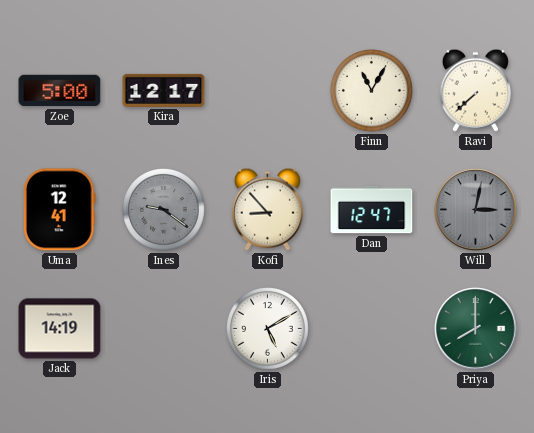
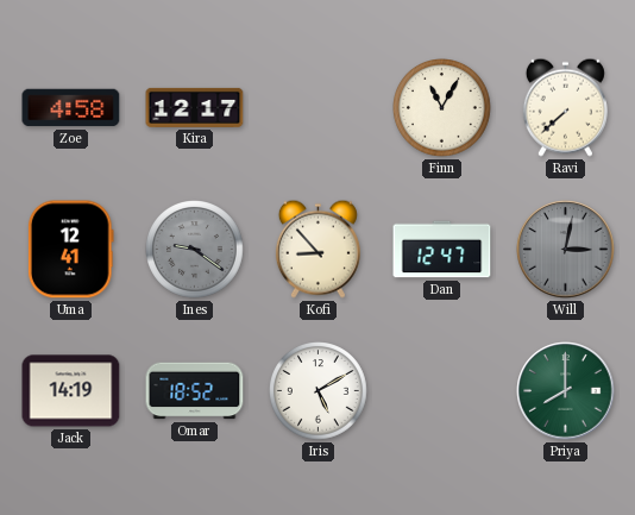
Zoe: 5:00 -> 4:58
Omar: none -> 18:52
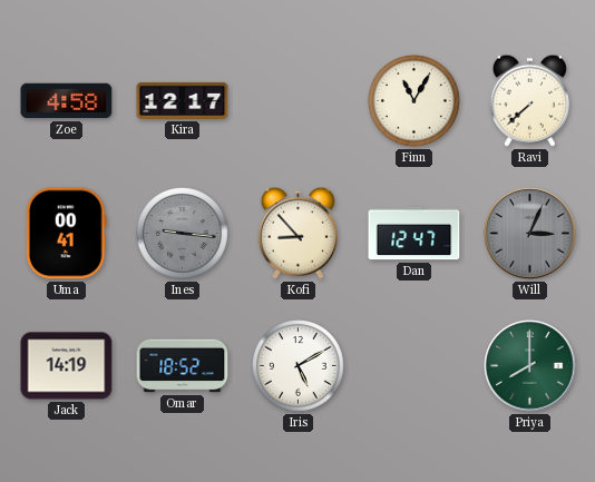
Uma: 12:41 -> 00:41
Ines: 9:21 -> 9:16
Will: 3:02 -> 3:04
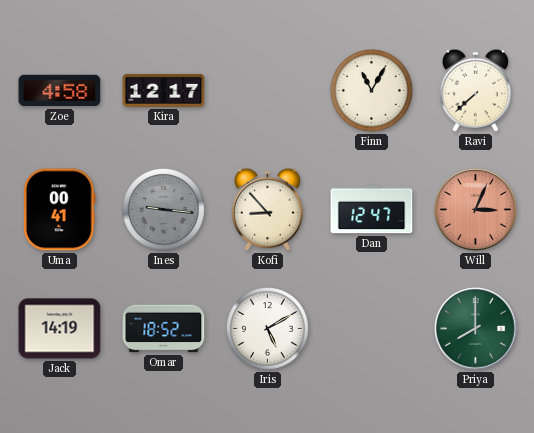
Will dial: grey -> salmon
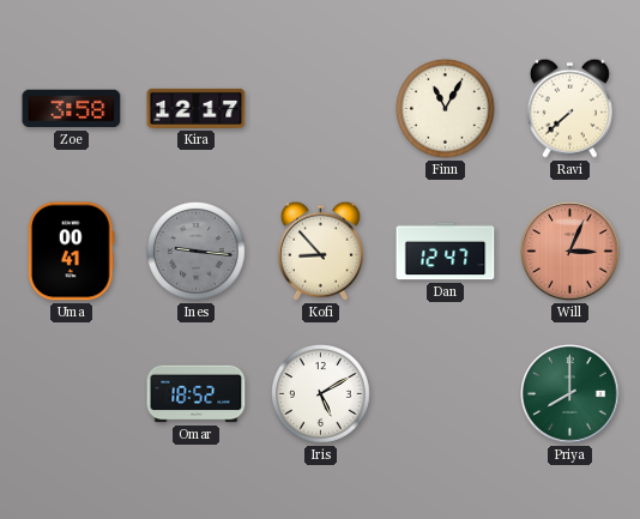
Zoe: 4:58 -> 3:58
Jack: 14:19 -> none
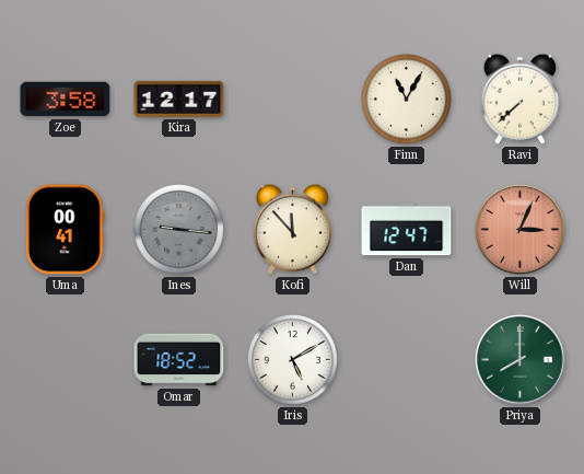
Kofi: 8:53 -> 11:53
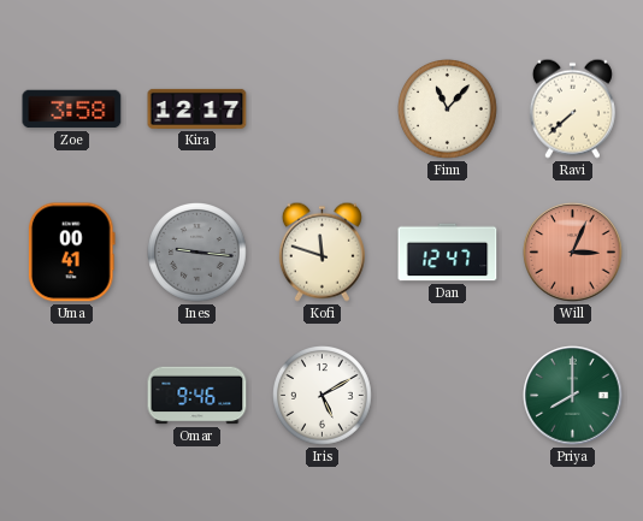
Finn: 11:05 -> 11:07
Kofi: 11:53 -> 11:48
Omar: 18:52 -> 9:46
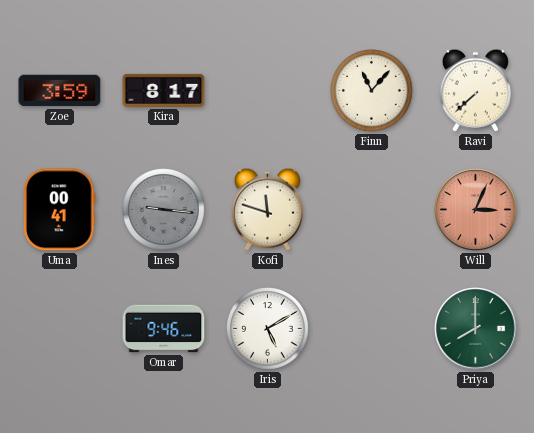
Zoe: 3:58 -> 3:59
Kira: 12:17 -> 8:17
Dan: 12:47 -> none
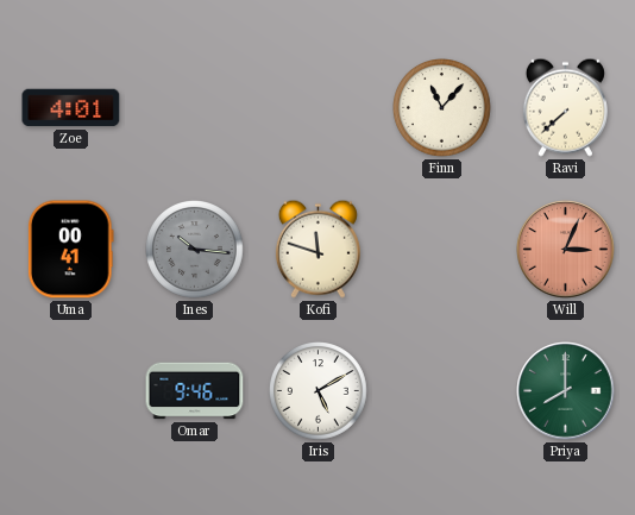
Zoe: 3:59 -> 4:01
Kira: 8:17 -> none
Ines: 9:16 -> 10:16
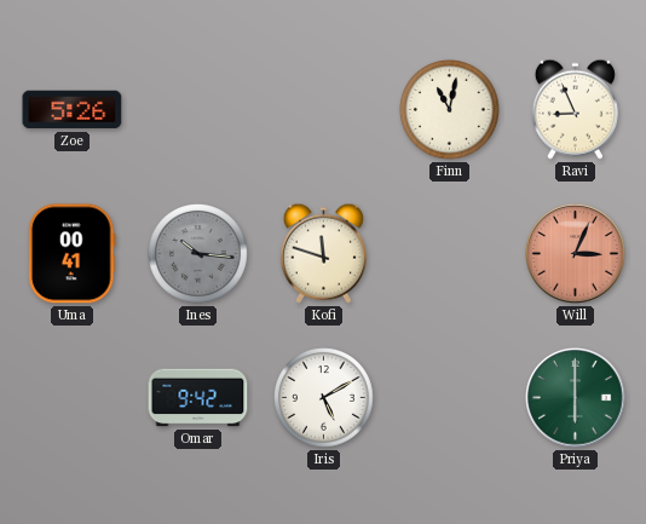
Zoe: 4:01 -> 5:26
Finn: 11:07 -> 11:02
Ravi: 7:38 -> 8:56
Omar: 9:46 -> 9:42
Priya: 8:00 -> 6:00
